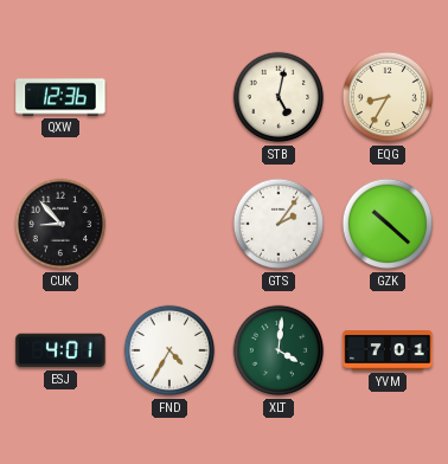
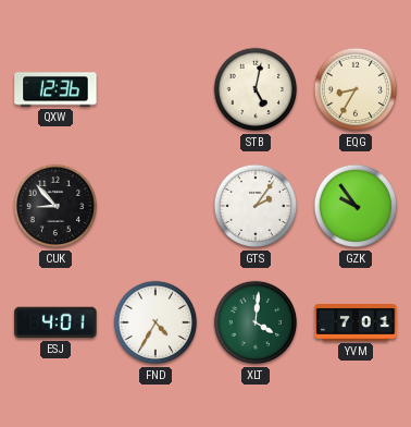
GZK: 10:22 -> 9:54
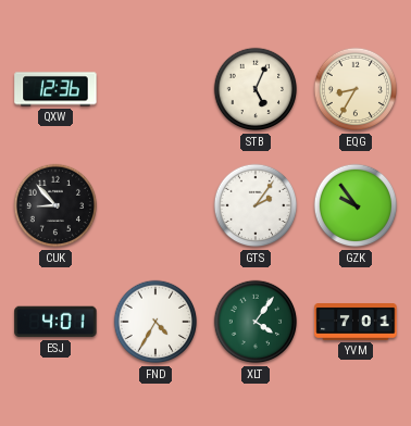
STB: 5:02 -> 5:04
XLT: 4:01 -> 4:06
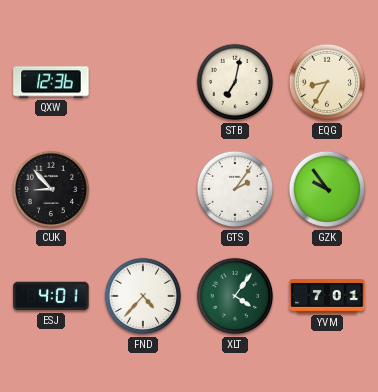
STB: 5:04 -> 7:02
FND: 4:35 -> 4:37
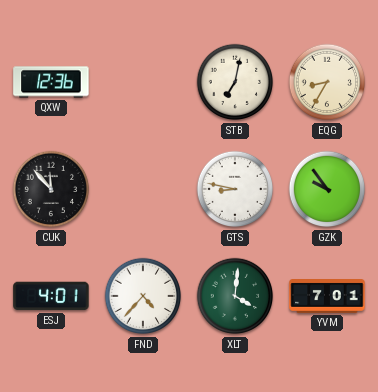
CUK: 8:53 -> 11:53
GTS: 2:06 -> 8:47
XLT: 4:06 -> 4:01
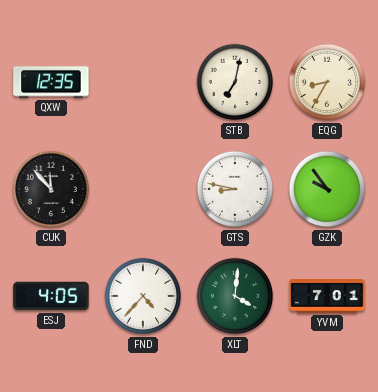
QXW: 12:36 -> 12:35
ESJ: 4:01 -> 4:05
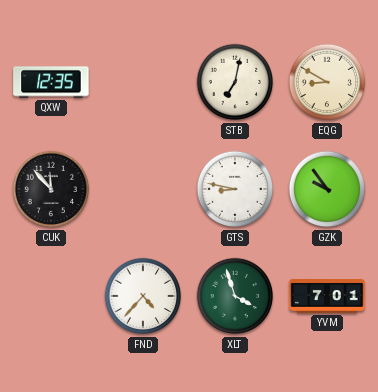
EQG: 8:35 -> 8:50
ESJ: 4:05 -> none
XLT: 4:01 -> 3:57
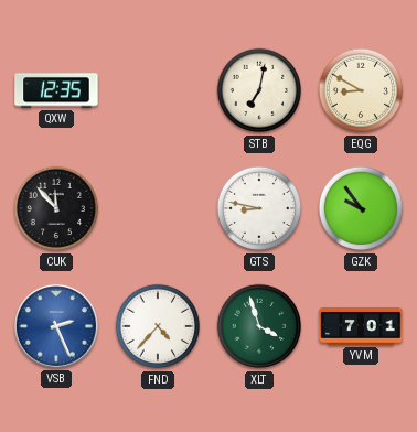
VSB: none -> 2:26
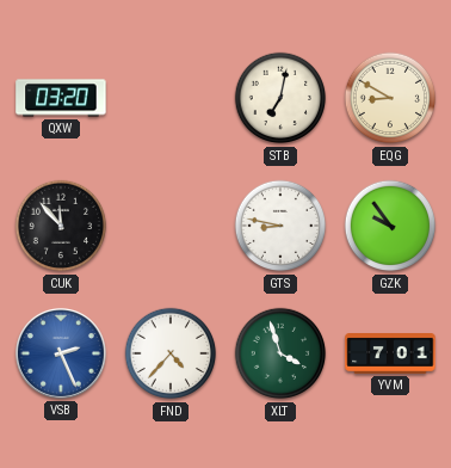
QXW: 12:35 -> 03:20
